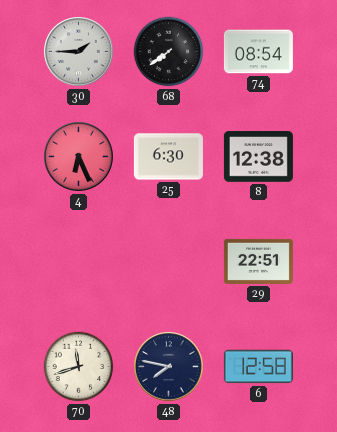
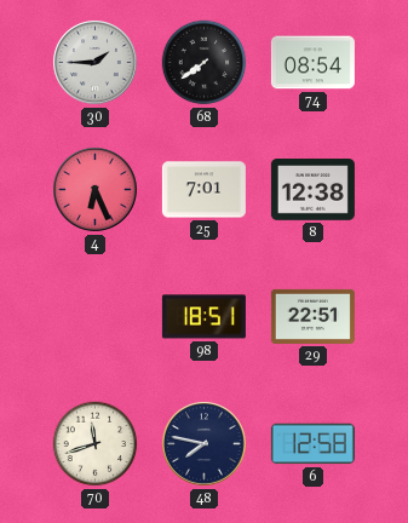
25: 6:30 -> 7:01
98: none -> 18:51
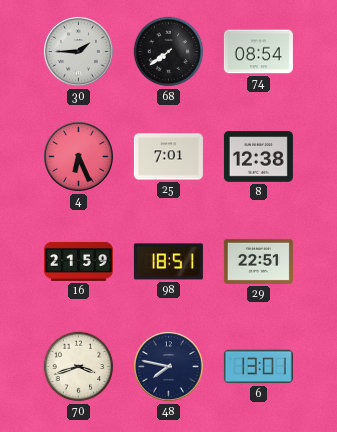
16: none -> 21:59
70: 11:42 -> 3:42
6: 12:58 -> 13:01
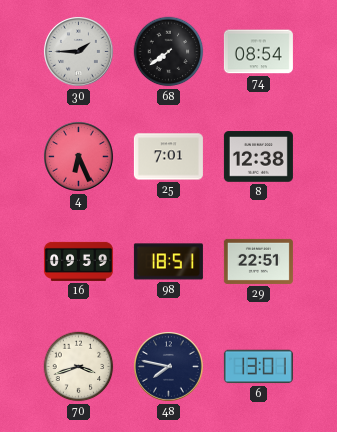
16: 21:59 -> 09:59
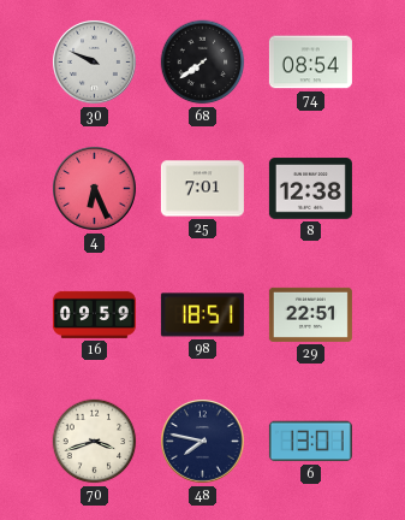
30: 1:45 -> 9:49
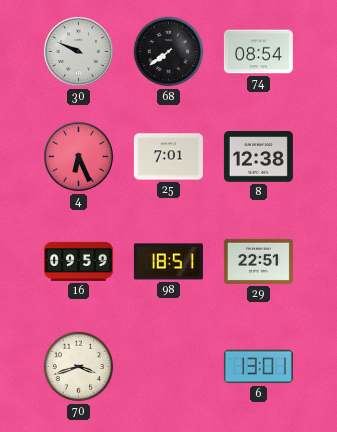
48: 7:47 -> none
